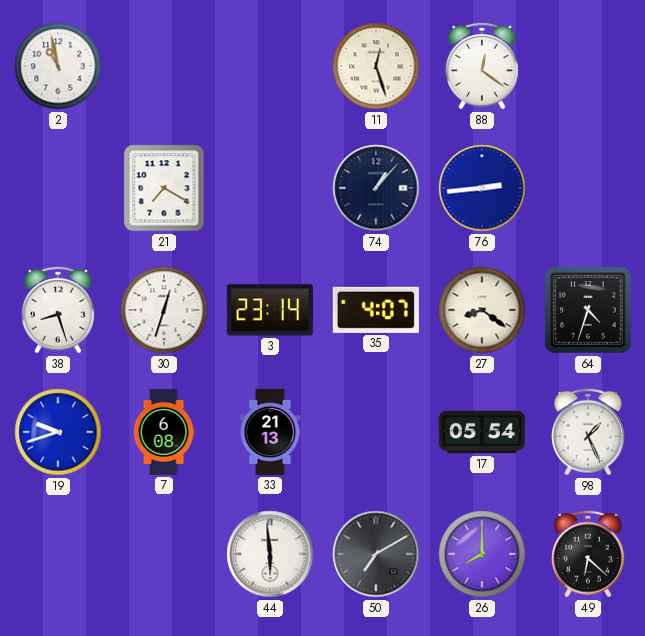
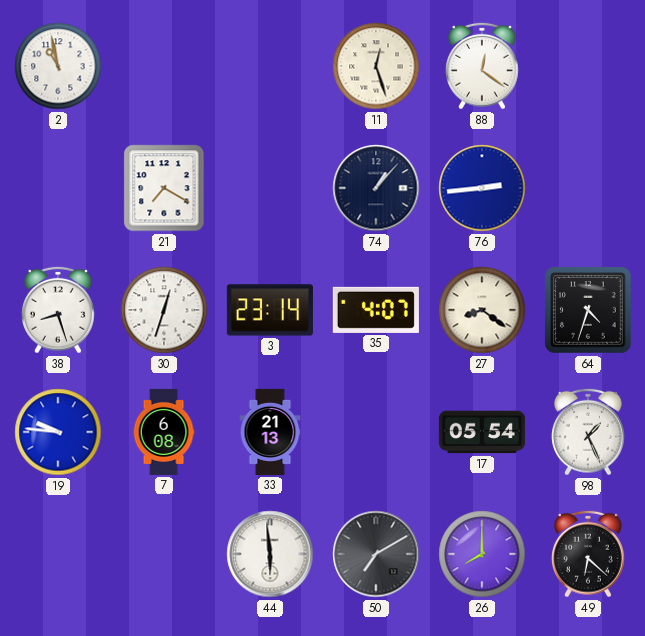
19: 9:42 -> 9:46
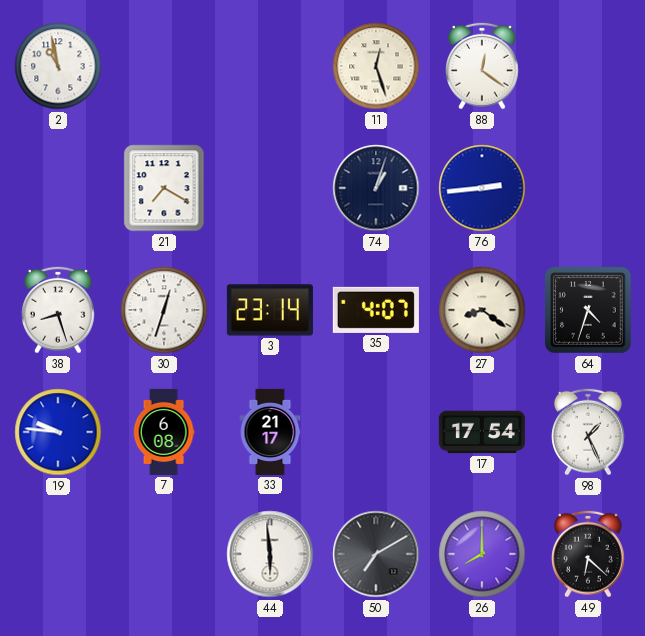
74: 1:07 -> 1:03
33: 21:13 -> 21:17
17: 05:54 -> 17:54
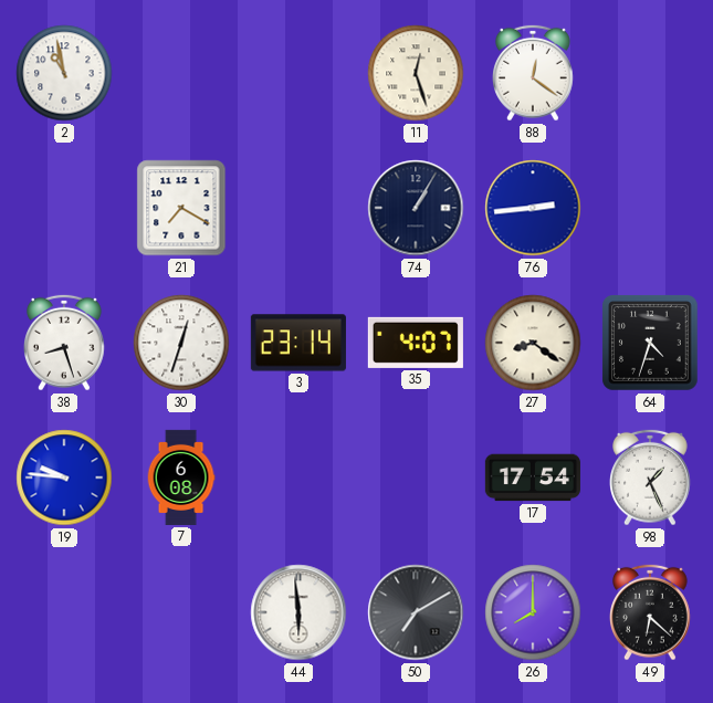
74: 1:03 -> 1:05
33: 21:17 -> none
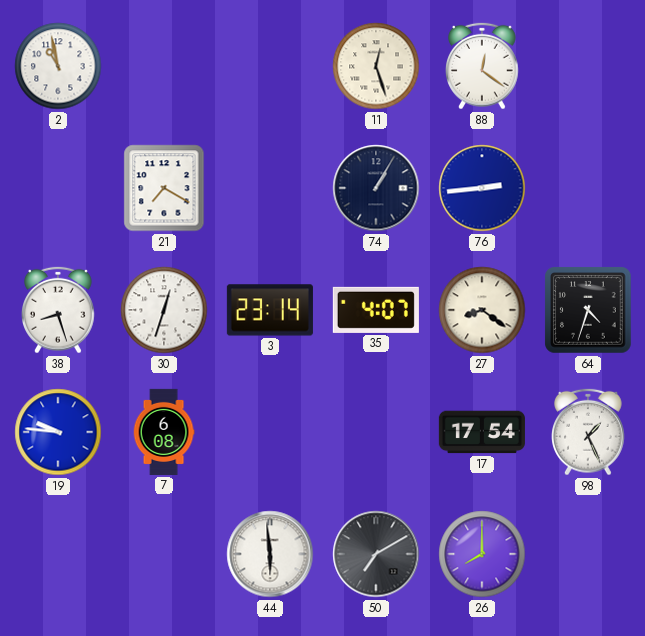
49: 6:22 -> none
